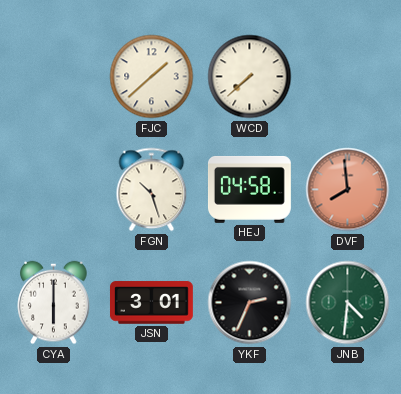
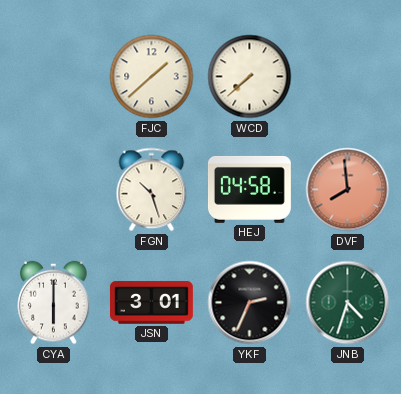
JNB: 4:31 -> 4:33
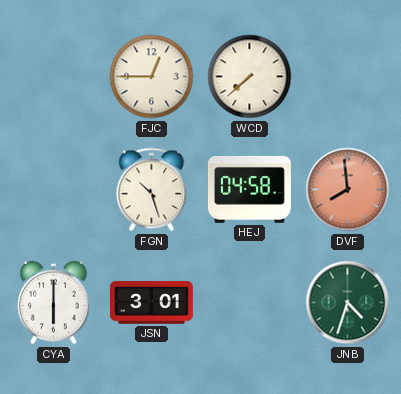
FJC: 1:38 -> 12:45
YKF: 2:34 -> none
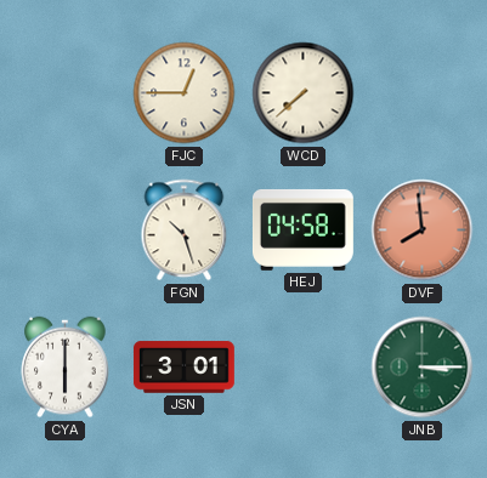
JNB: 4:33 -> 3:15
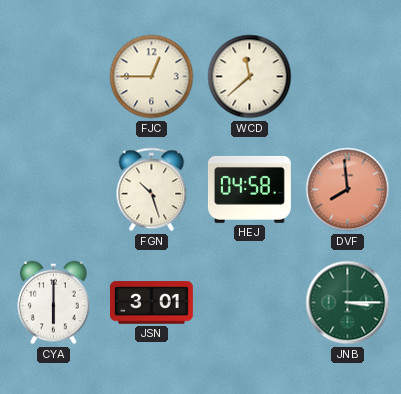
WCD: 7:38 -> 11:38
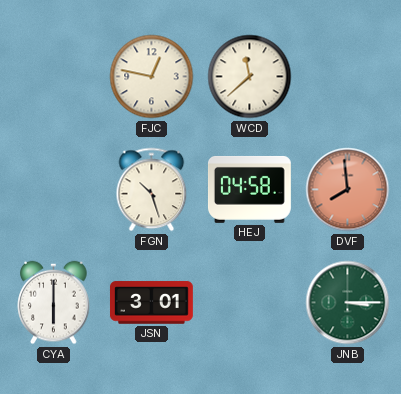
FJC: 12:45 -> 12:47
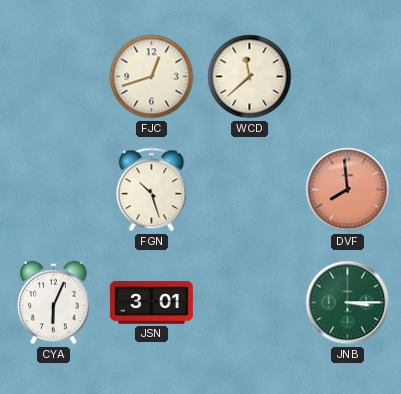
FJC: 12:47 -> 12:42
HEJ: 04:58 -> none
CYA: 6:00 -> 6:04
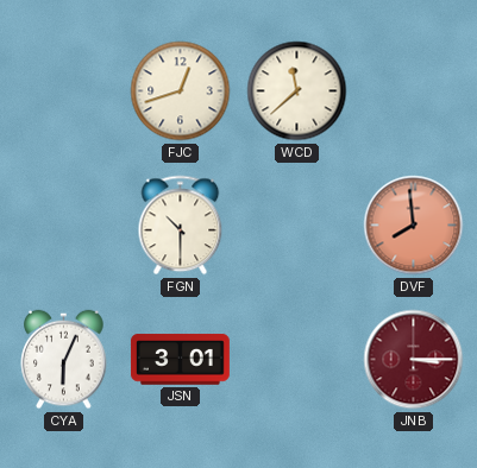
FGN: 10:27 -> 10:30
JNB dial: green -> burgundy
